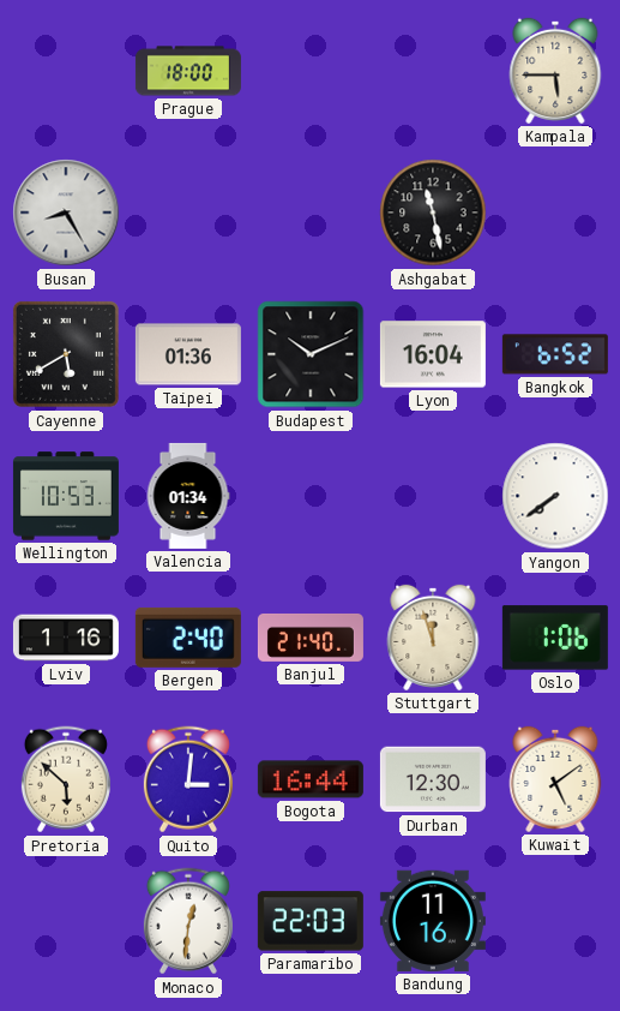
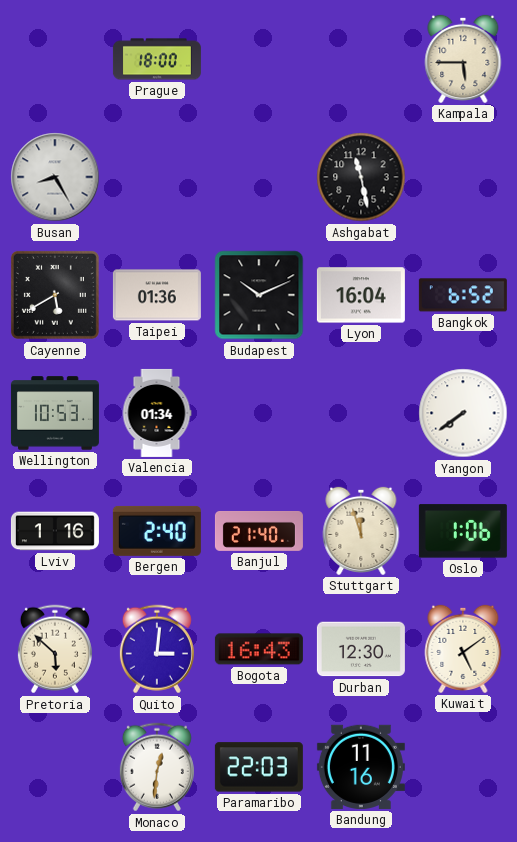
Bogota: 16:44 -> 16:43
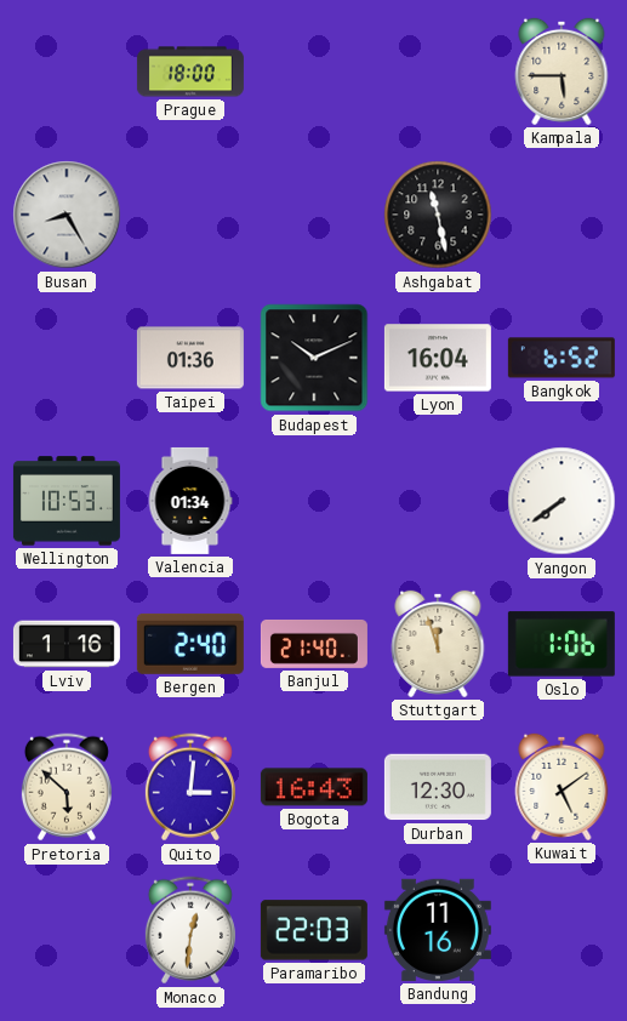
Cayenne: 5:40 -> none
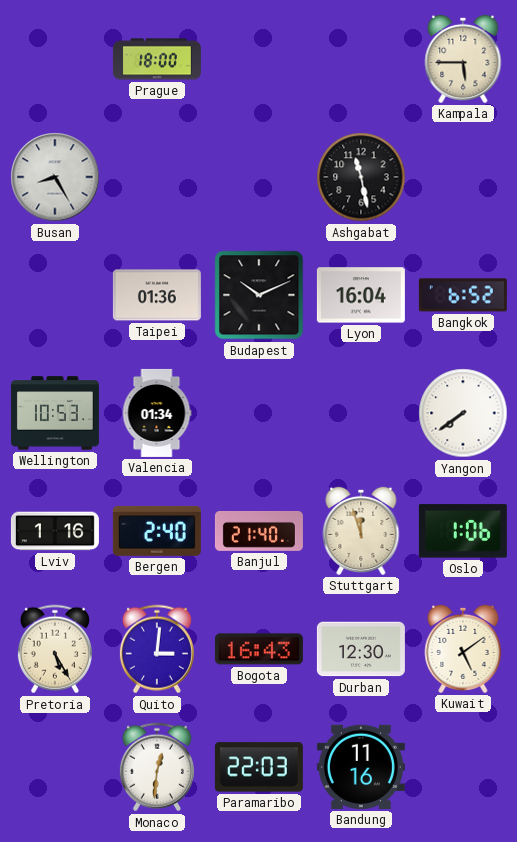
Pretoria: 5:52 -> 5:25
